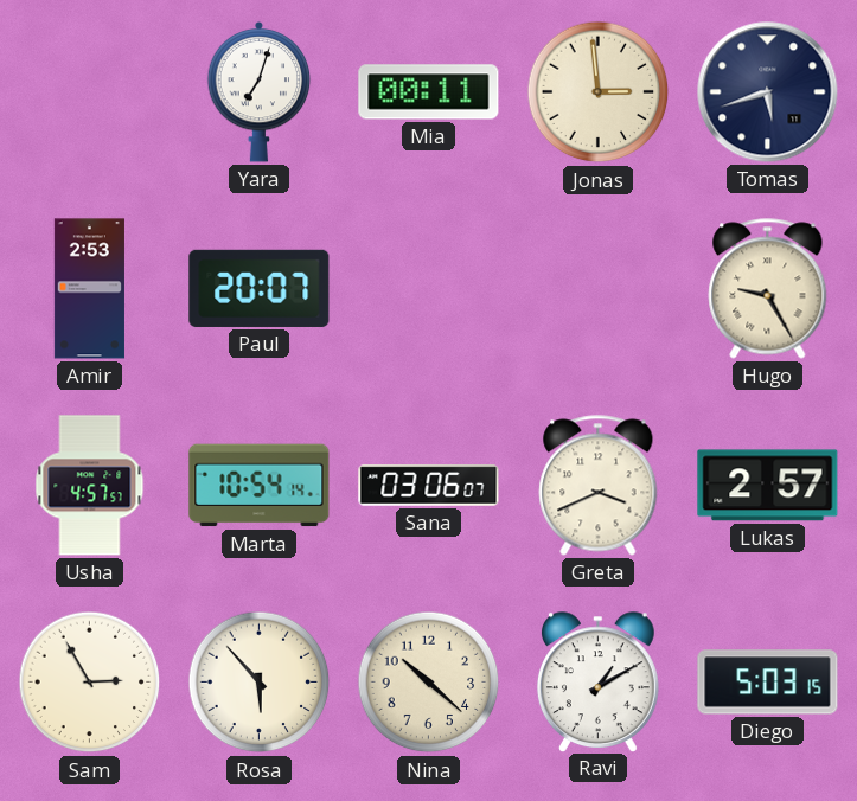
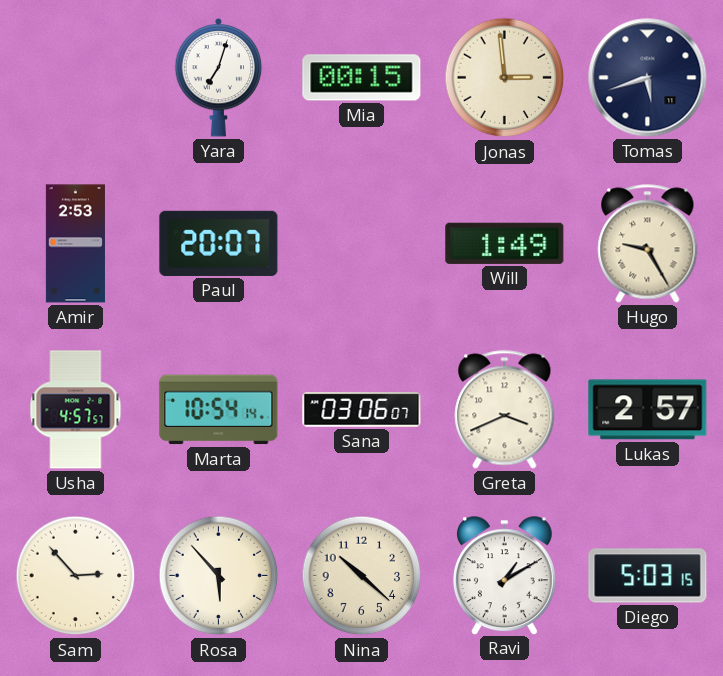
Mia: 00:11 -> 00:15
Will: none -> 1:49
Sam: 2:55 -> 2:53
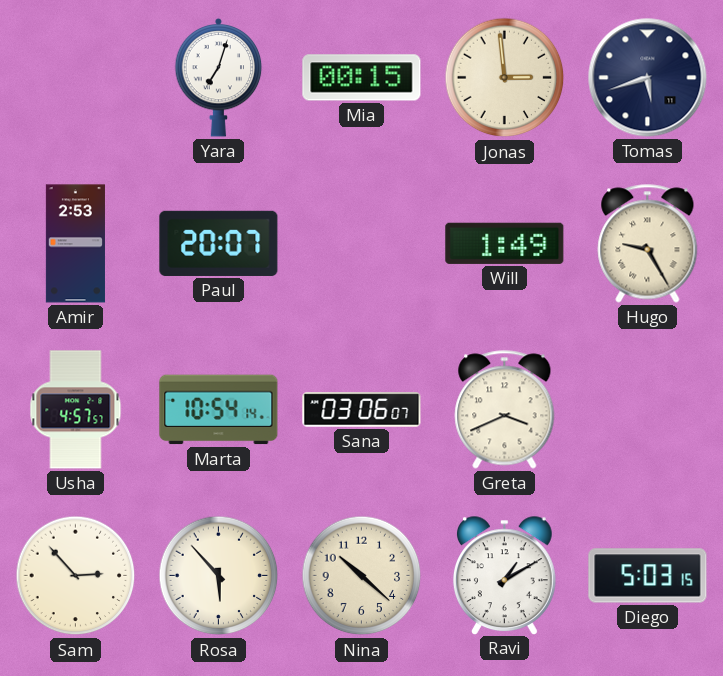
Lukas: 2:57 -> none
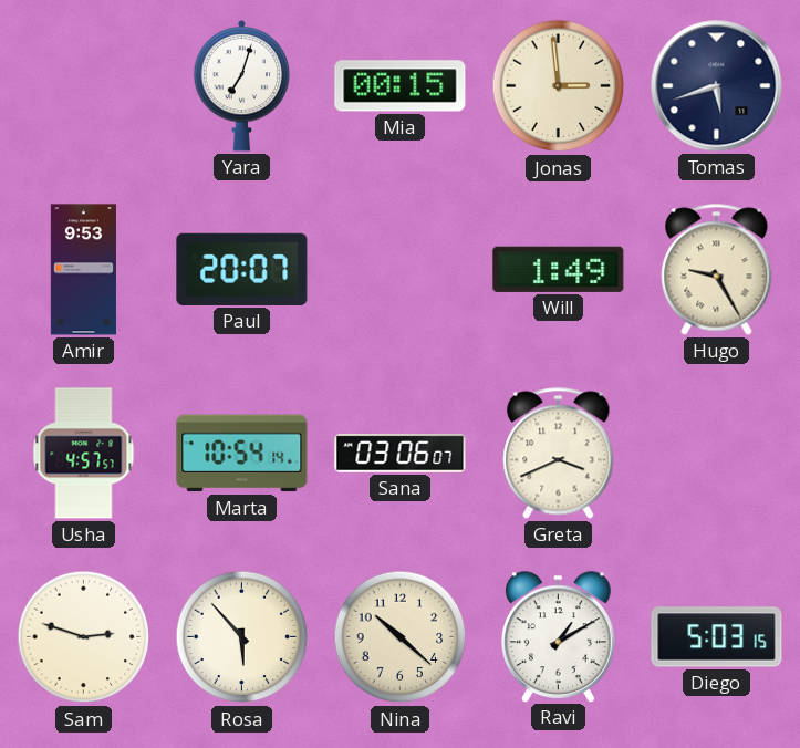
Amir: 2:53 -> 9:53
Sam: 2:53 -> 2:48
